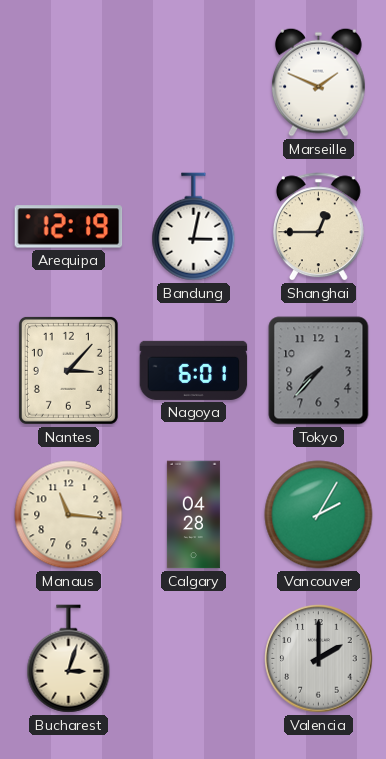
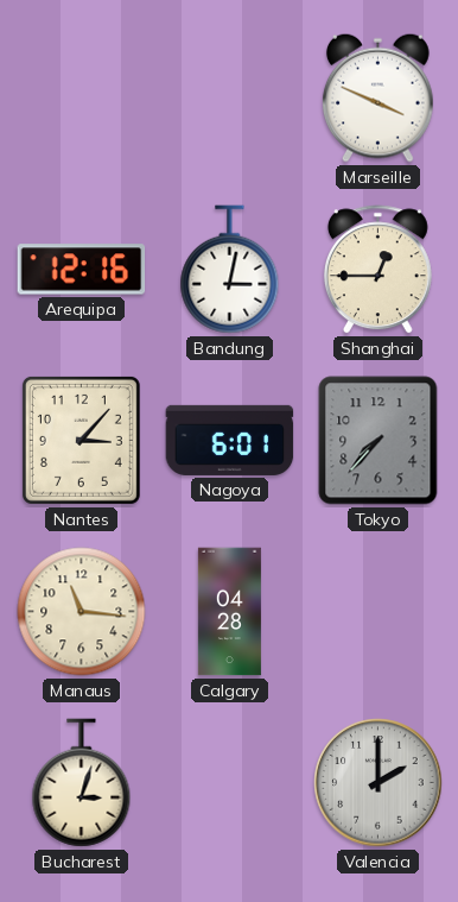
Marseille: 1:49 -> 3:49
Arequipa: 12:19 -> 12:16
Vancouver: 2:05 -> none
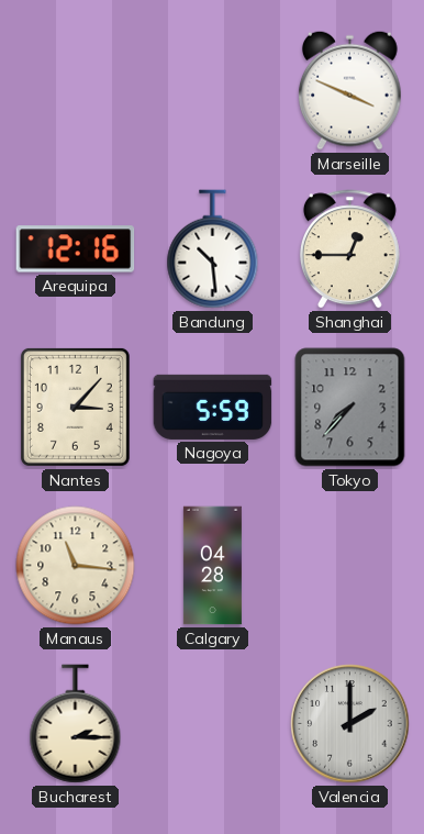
Bandung: 3:02 -> 10:29
Nagoya: 6:01 -> 5:59
Bucharest: 3:03 -> 2:15
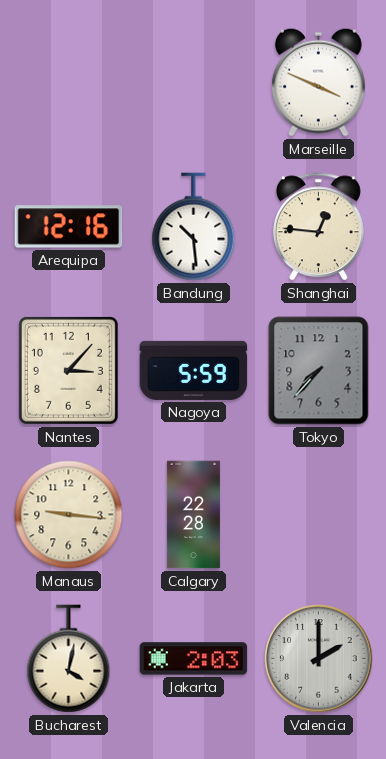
Shanghai: 12:45 -> 12:46
Manaus: 11:16 -> 9:16
Calgary: 04:28 -> 22:28
Bucharest: 2:15 -> 4:02
Jakarta: none -> 2:03
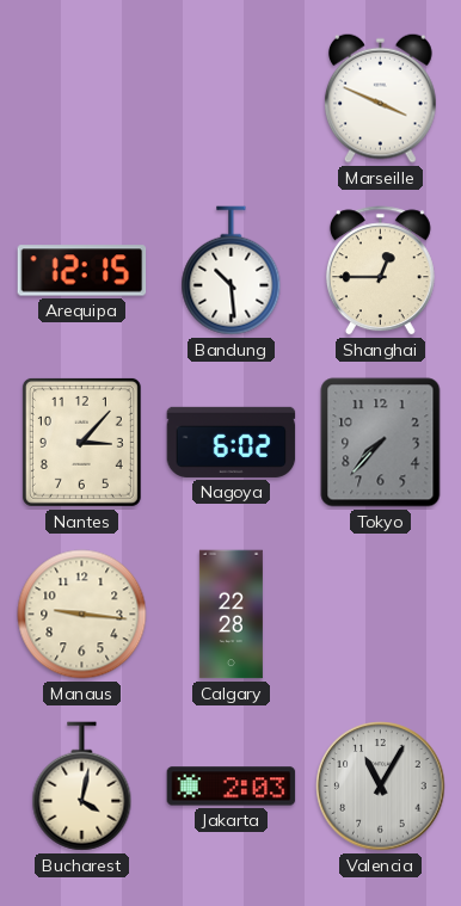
Arequipa: 12:16 -> 12:15
Shanghai: 12:46 -> 12:45
Nagoya: 5:59 -> 6:02
Valencia: 2:00 -> 11:05
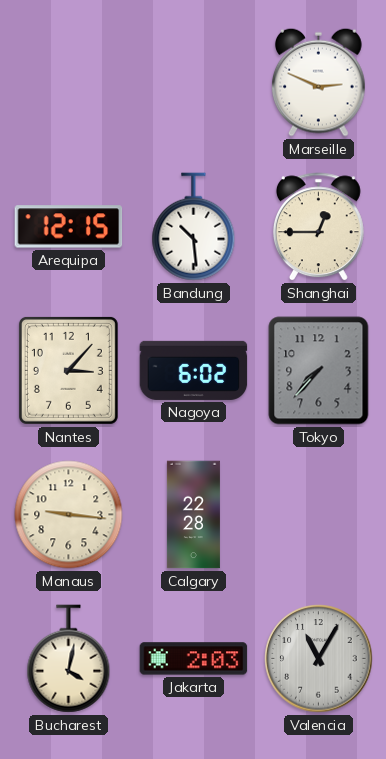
Marseille: 3:49 -> 2:49
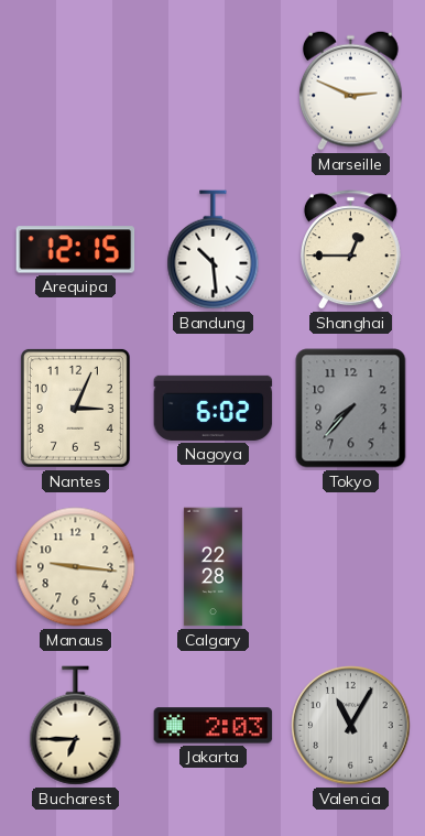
Nantes: 3:07 -> 3:04
Bucharest: 4:02 -> 6:45
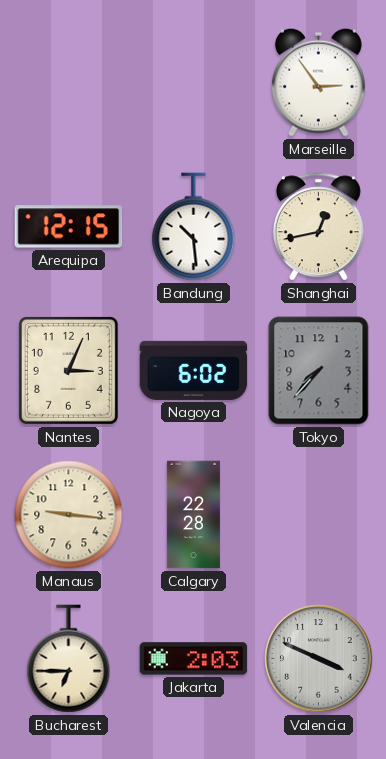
Marseille: 2:49 -> 2:54
Shanghai: 12:45 -> 12:43
Valencia: 11:05 -> 3:49
